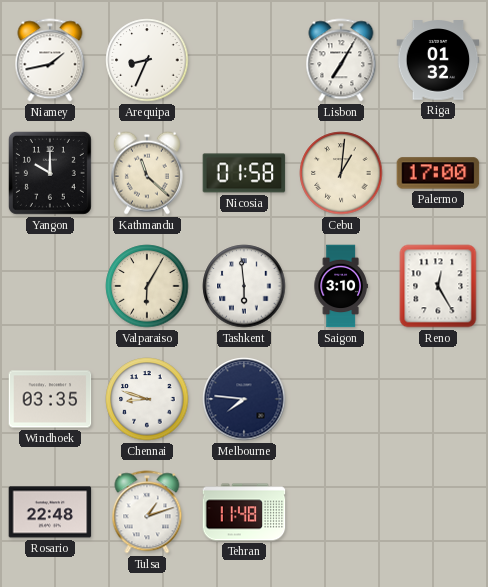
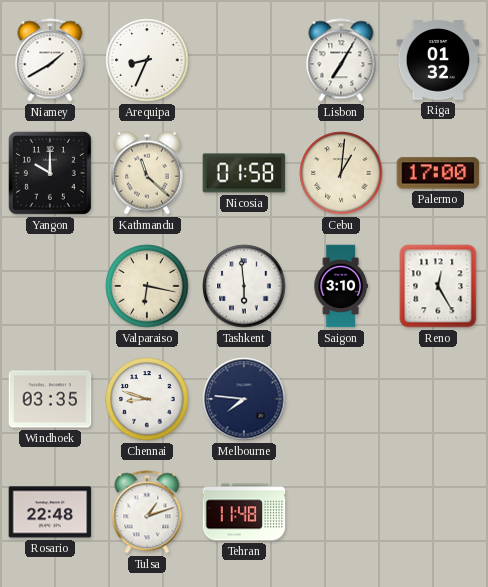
Niamey: 1:43 -> 1:40
Valparaiso: 6:05 -> 6:17
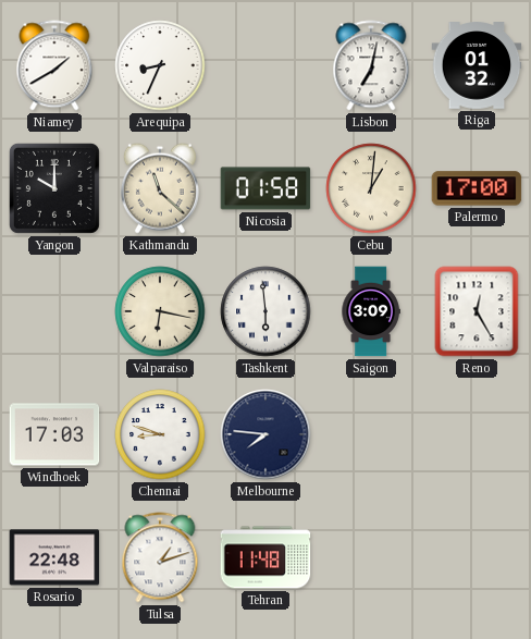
Lisbon: 7:05 -> 7:02
Saigon: 3:10 -> 3:09
Windhoek: 03:35 -> 17:03
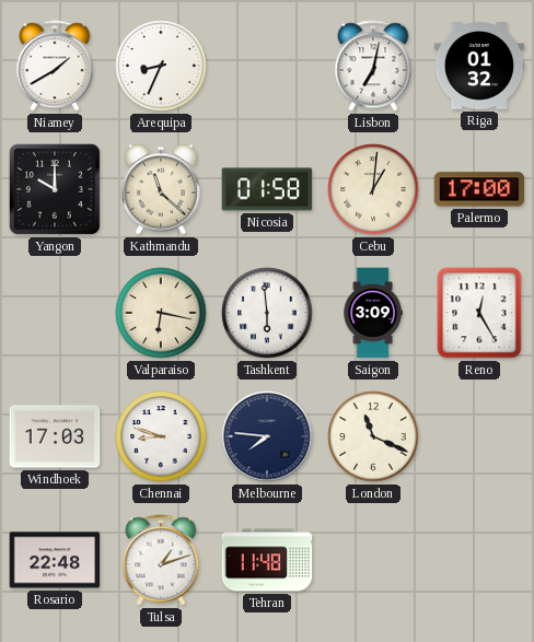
London: none -> 11:19
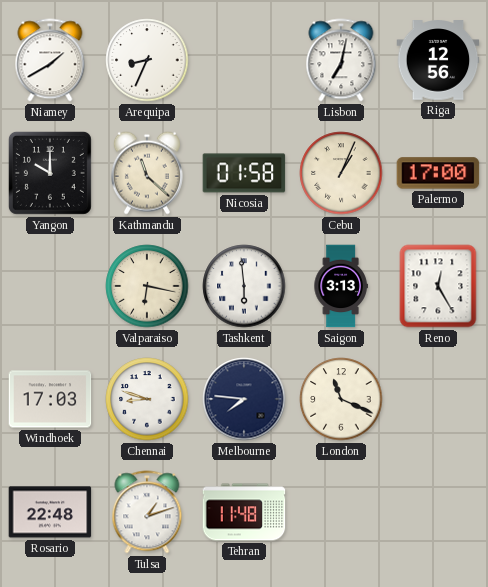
Riga: 01:32 -> 12:56
Cebu: 1:01 -> 1:04
Saigon: 3:09 -> 3:13
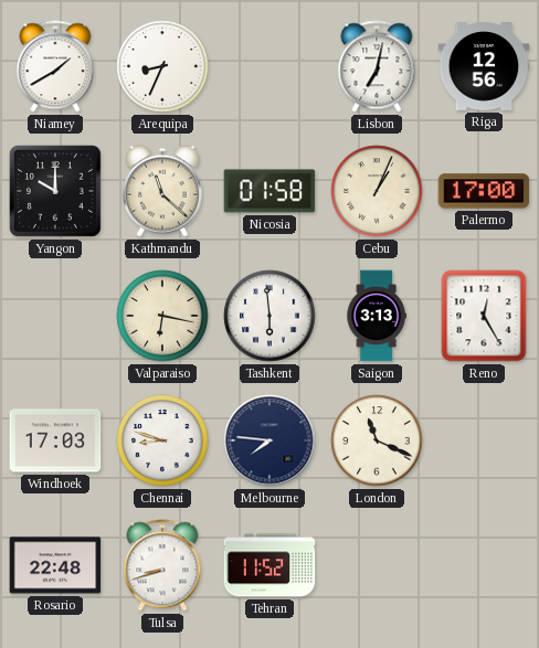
Tulsa: 1:12 -> 8:42
Tehran: 11:48 -> 11:52
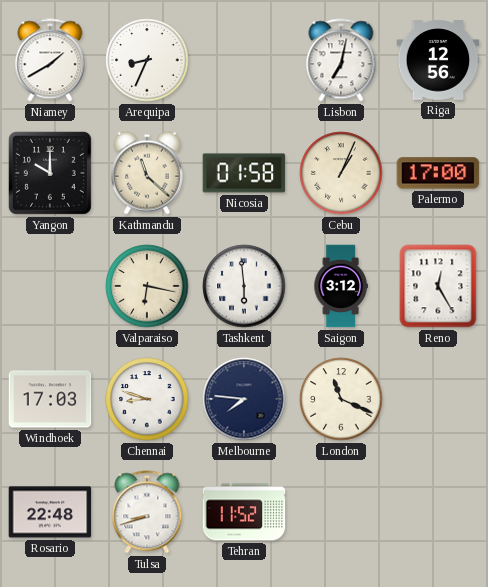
Saigon: 3:13 -> 3:12
